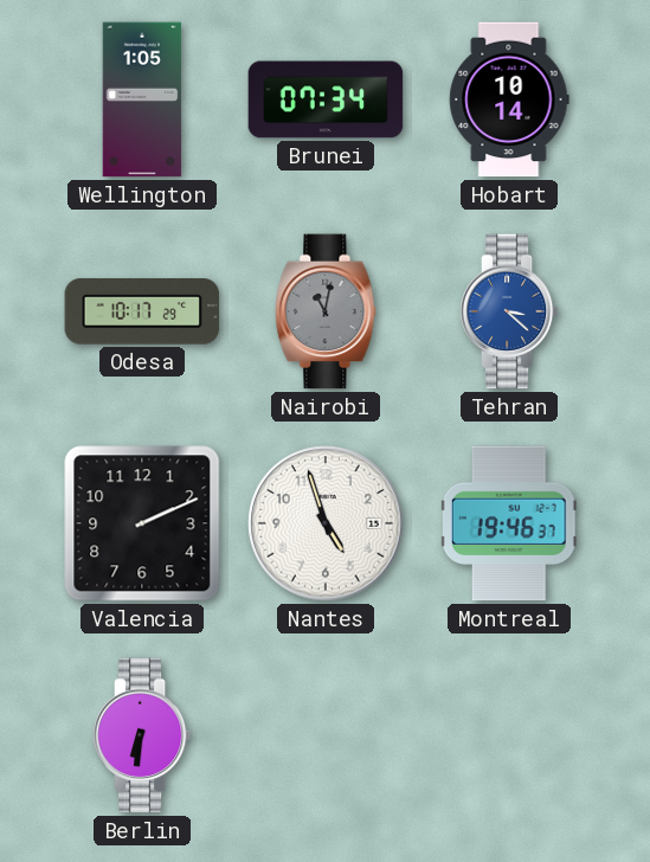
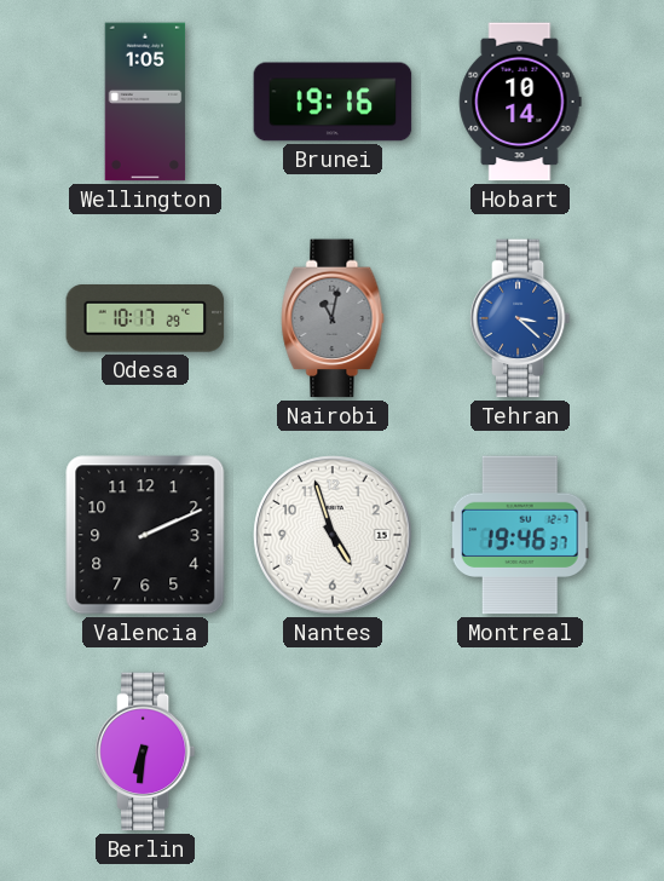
Brunei: 07:34 -> 19:16
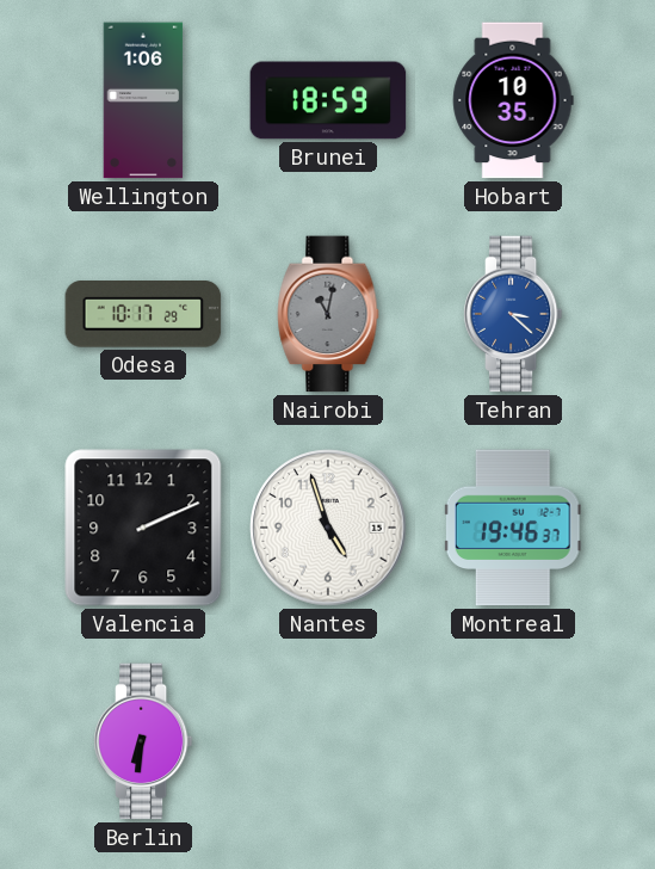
Wellington: 1:05 -> 1:06
Brunei: 19:16 -> 18:59
Hobart: 10:14 -> 10:35
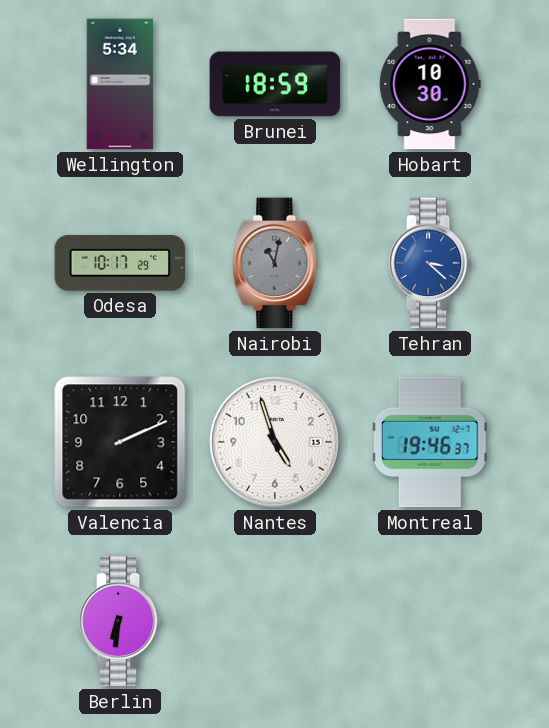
Wellington: 1:06 -> 5:34
Hobart: 10:35 -> 10:30
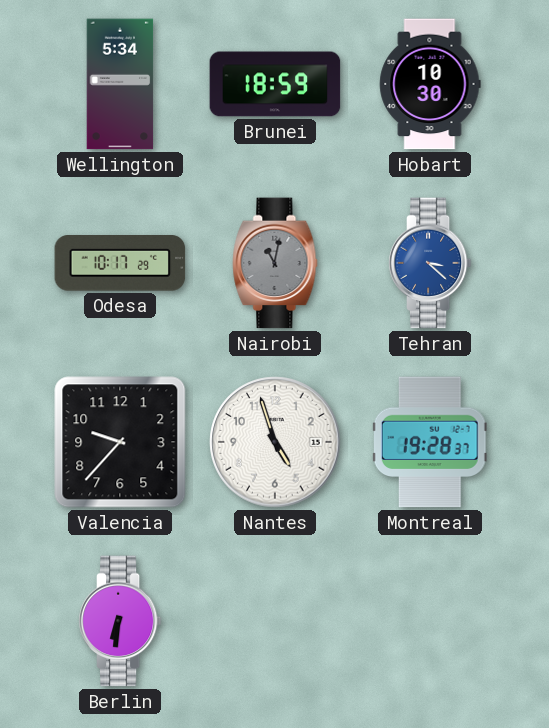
Valencia: 2:11 -> 9:37
Montreal: 19:46 -> 19:28
